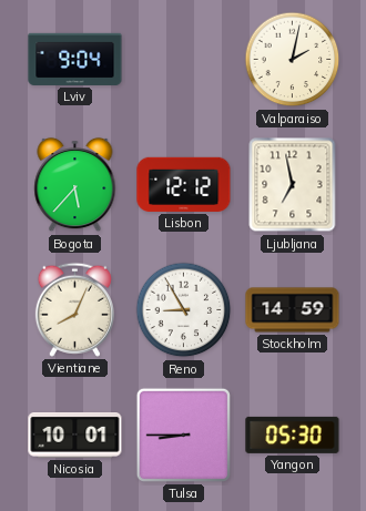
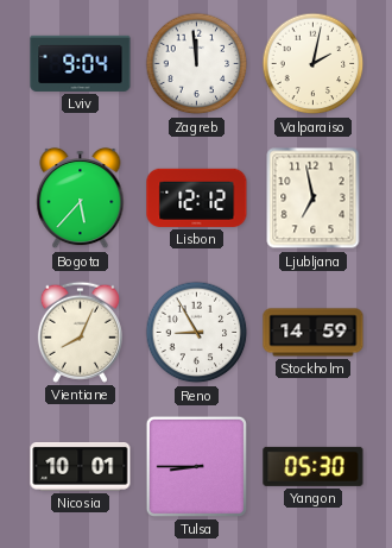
Zagreb: none -> 11:59
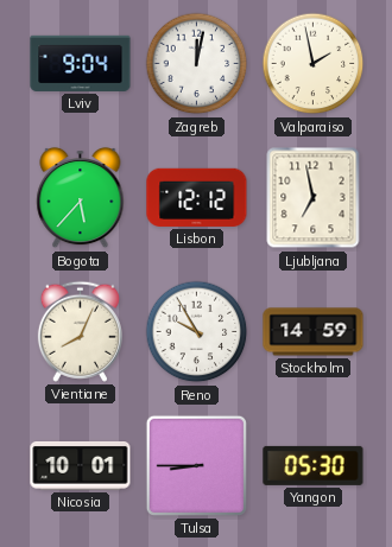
Zagreb: 11:59 -> 12:02
Valparaiso: 2:02 -> 1:58
Reno: 8:55 -> 9:55
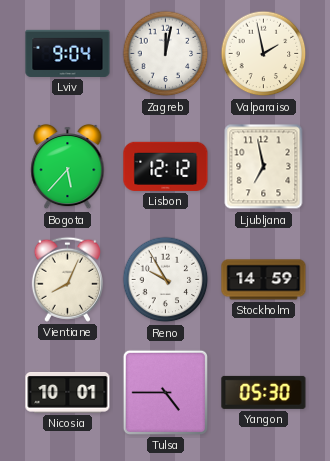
Tulsa: 8:45 -> 4:45
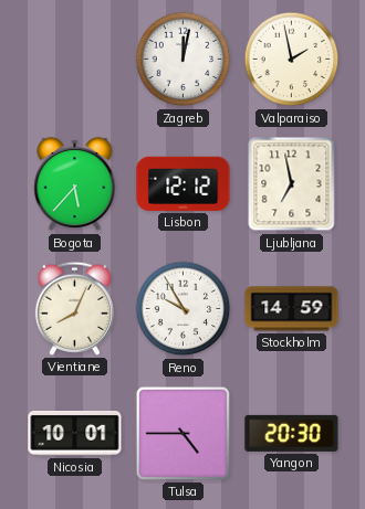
Lviv: 9:04 -> none
Yangon: 05:30 -> 20:30
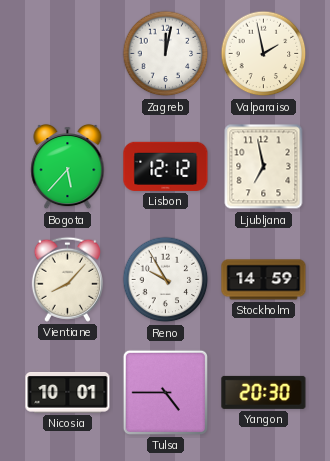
Vientiane: 8:04 -> 8:07
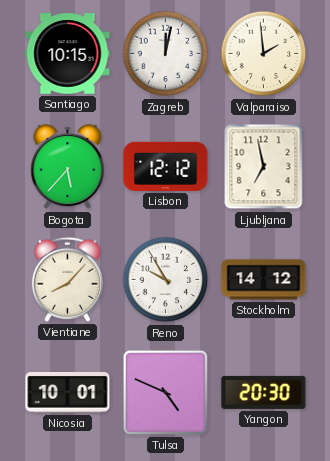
Santiago: none -> 10:15
Valparaiso: 1:58 -> 1:59
Stockholm: 14:59 -> 14:12
Tulsa: 4:45 -> 4:49
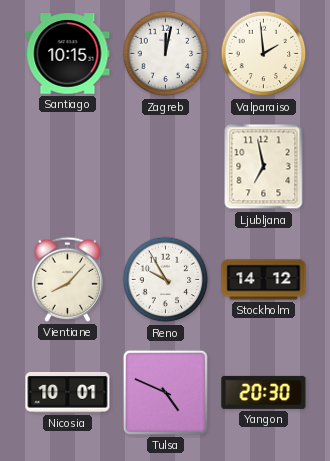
Bogota: 5:37 -> none
Lisbon: 12:12 -> none
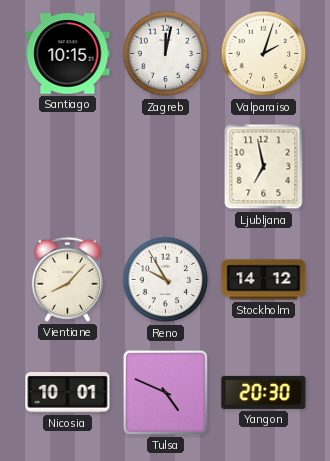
Valparaiso: 1:59 -> 2:03
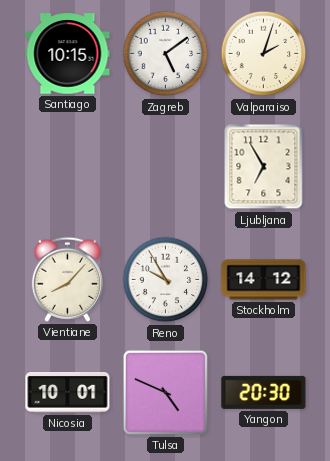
Zagreb: 12:02 -> 5:09
Ljubljana: 6:58 -> 6:55
